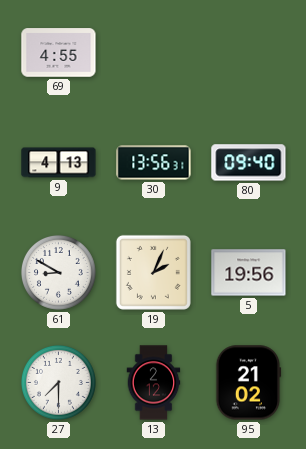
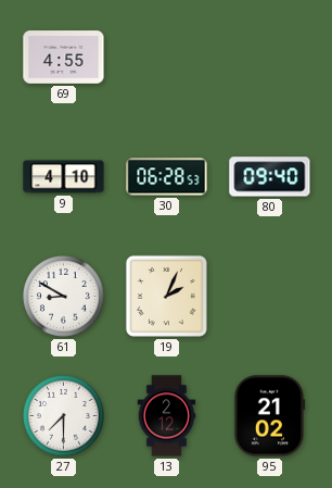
9: 4:13 -> 4:10
30: 13:56 -> 06:28
5: 19:56 -> none
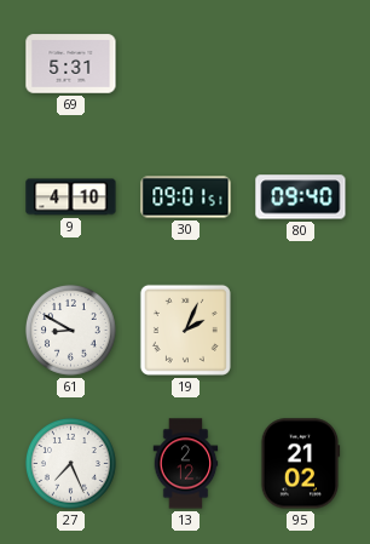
69: 4:55 -> 5:31
30: 06:28 -> 09:01
27: 7:30 -> 7:26
